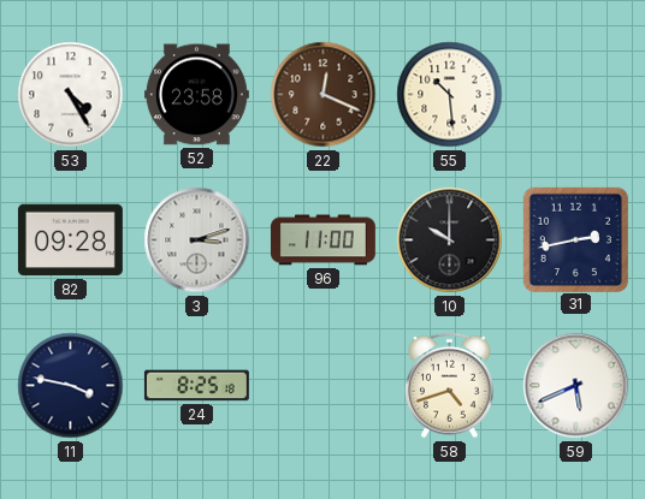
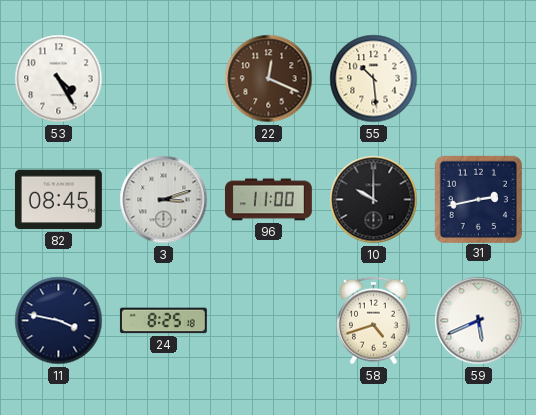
52: 23:58 -> none
82: 09:28 -> 08:45
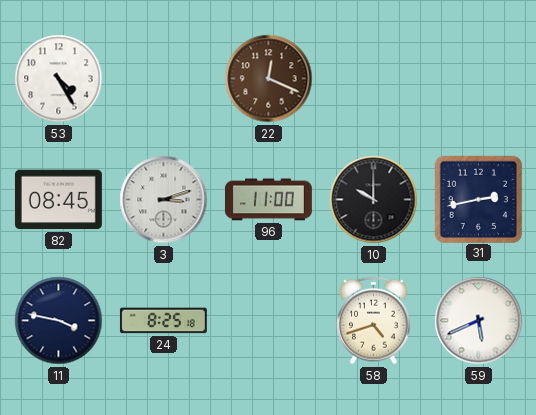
55: 10:29 -> none
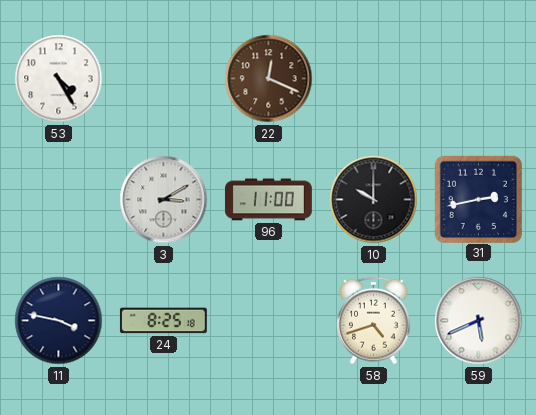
82: 08:45 -> none
3: 3:12 -> 3:10
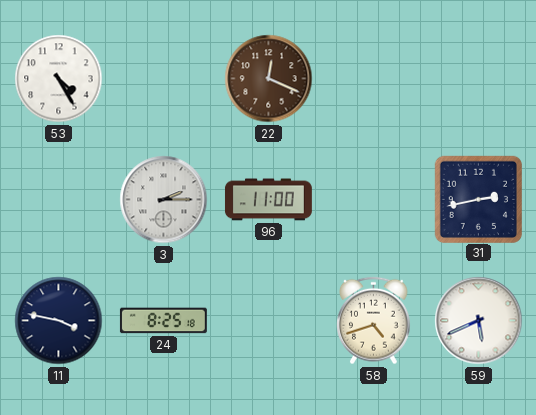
3: 3:10 -> 2:15
10: 10:00 -> none
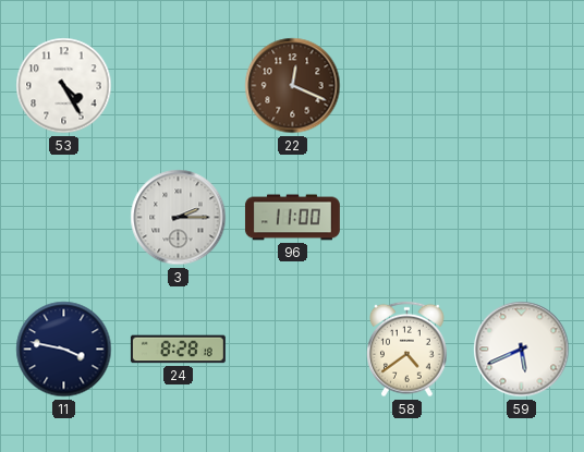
31: 2:43 -> none
24: 8:25 -> 8:28
58: 4:42 -> 4:39
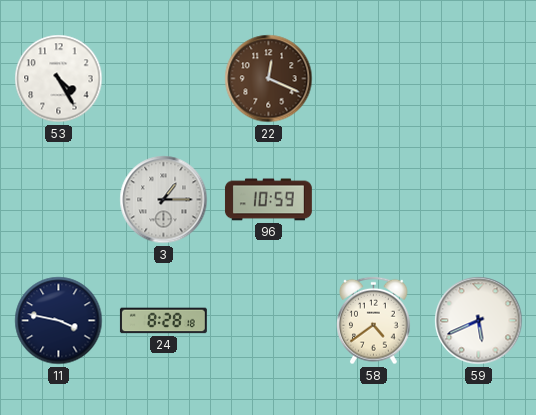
3: 2:15 -> 1:15
96: 11:00 -> 10:59
